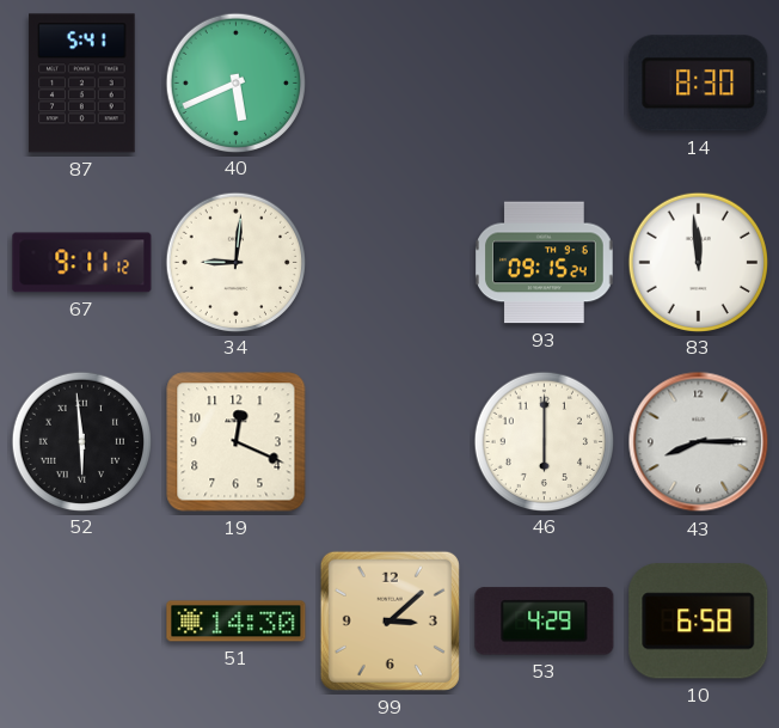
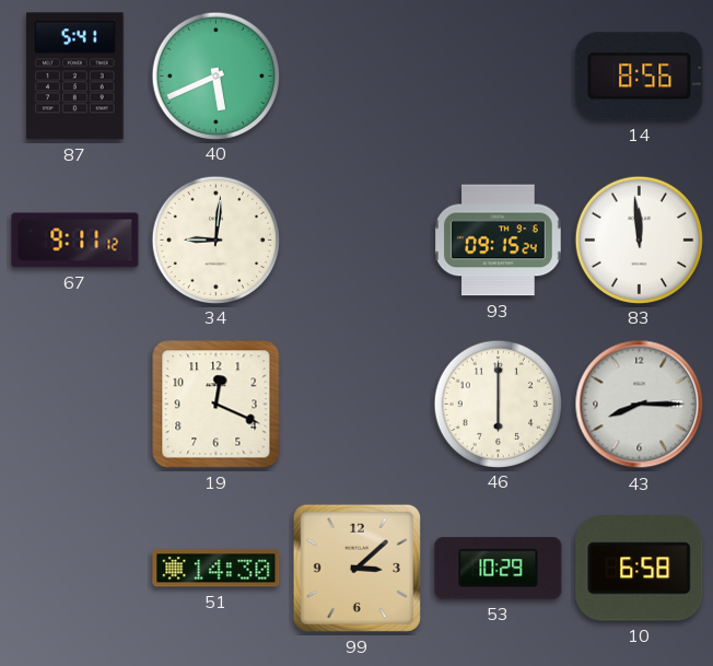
14: 8:30 -> 8:56
52: 5:59 -> none
53: 4:29 -> 10:29
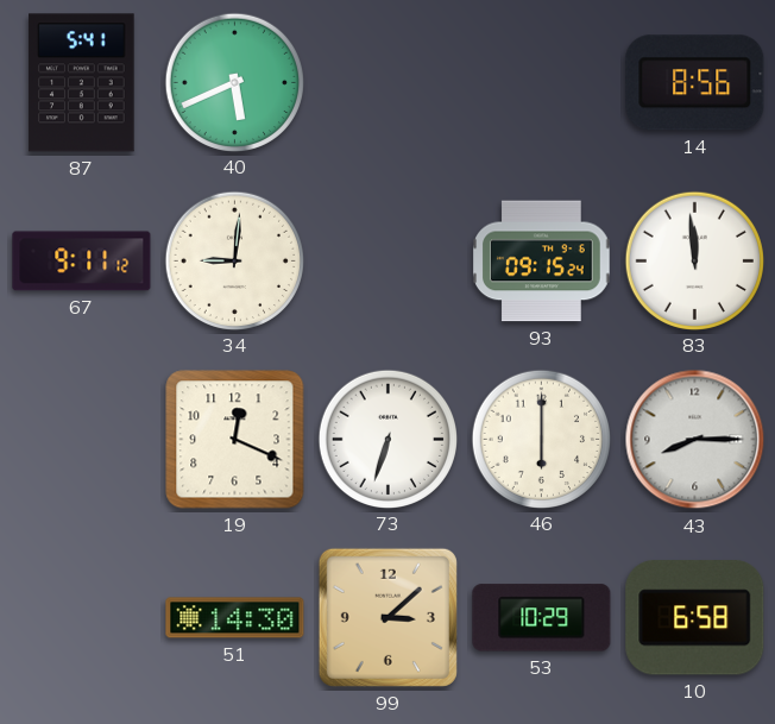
73: none -> 6:33
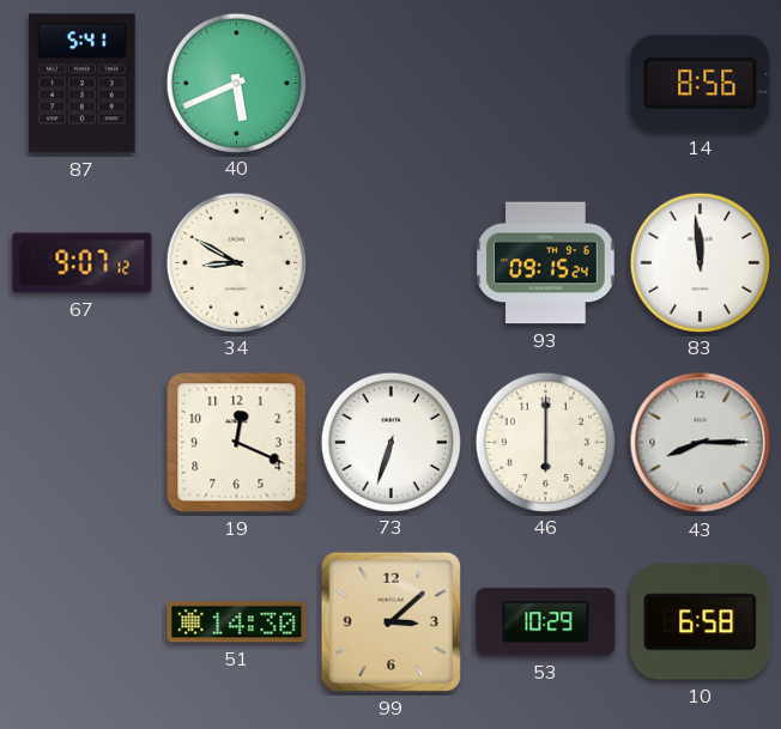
67: 9:11 -> 9:07
34: 9:01 -> 8:50
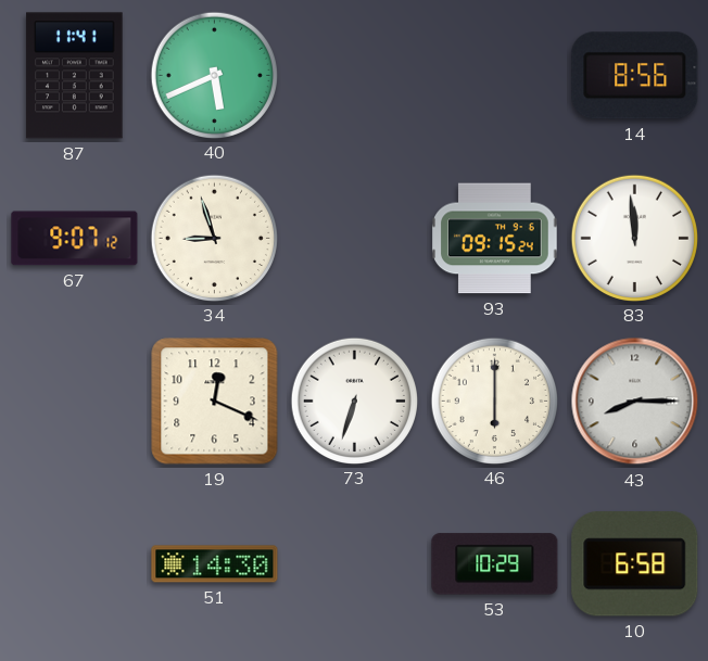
87: 5:41 -> 11:41
34: 8:50 -> 8:57
99: 3:08 -> none
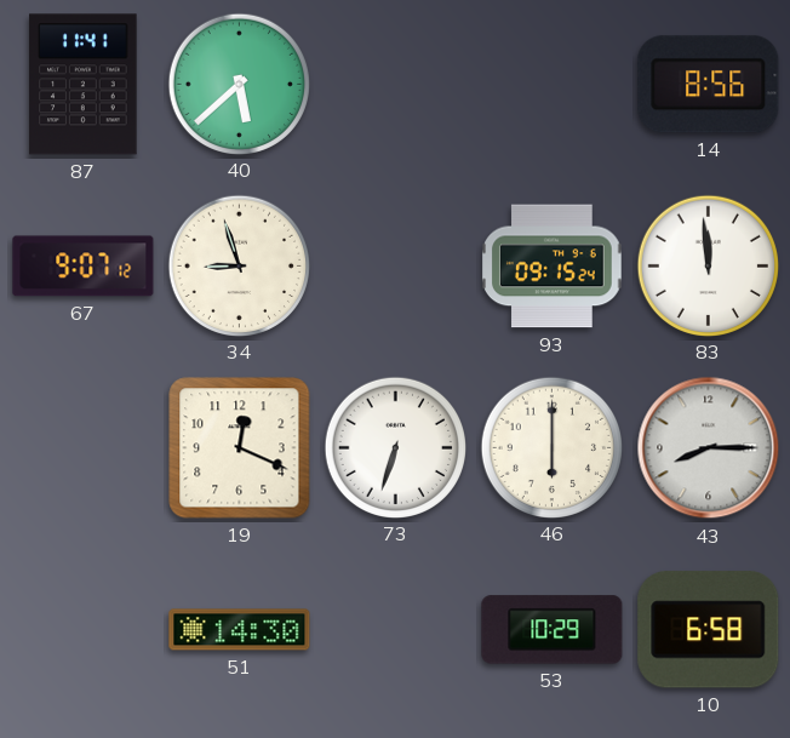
40: 5:41 -> 5:38
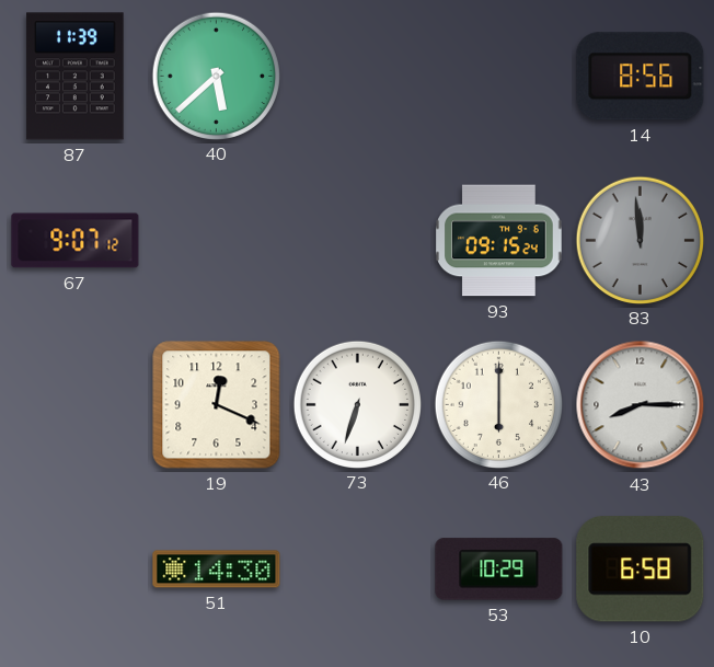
87: 11:41 -> 11:39
34: 8:57 -> none
83 dial: white -> grey
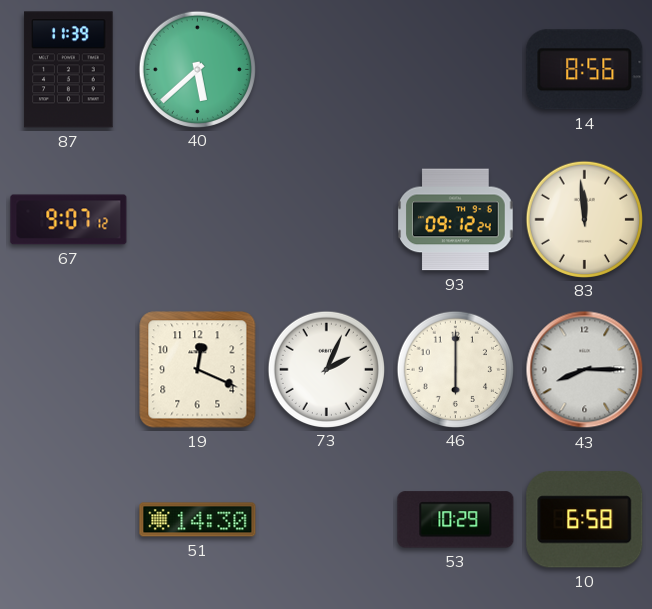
93: 09:15 -> 09:12
83 dial: grey -> cream
73: 6:33 -> 2:04
